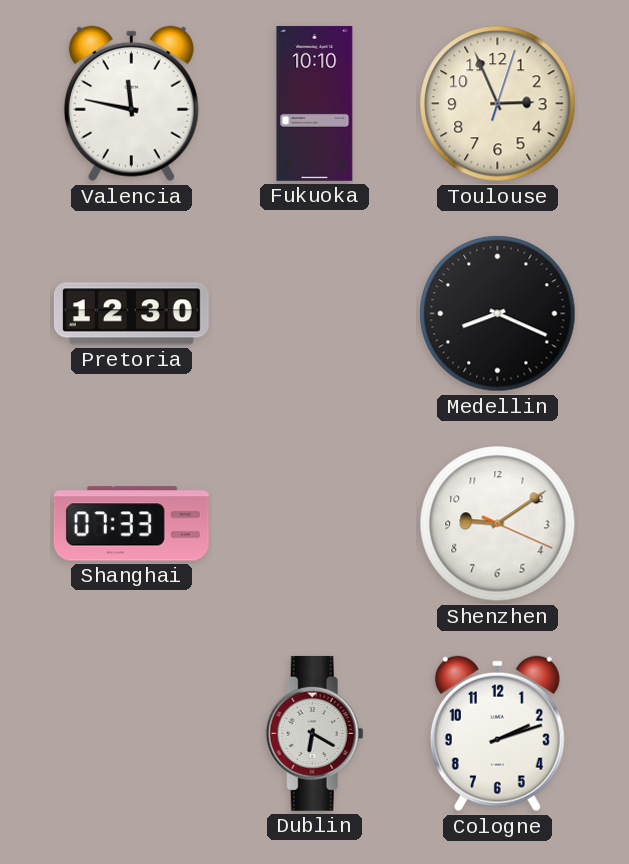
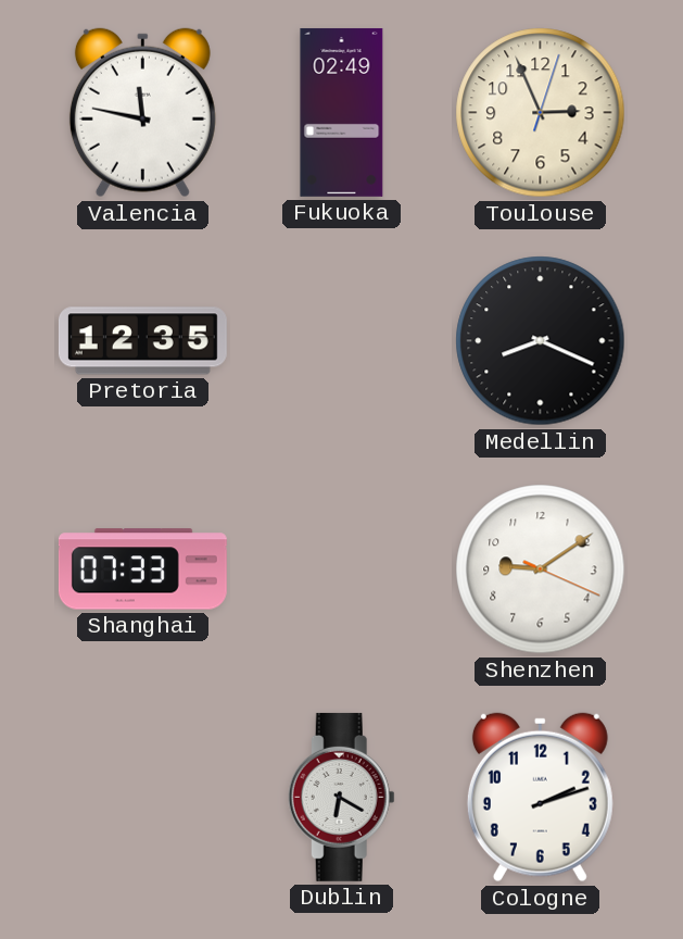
Fukuoka: 10:10 -> 02:49
Pretoria: 12:30 -> 12:35
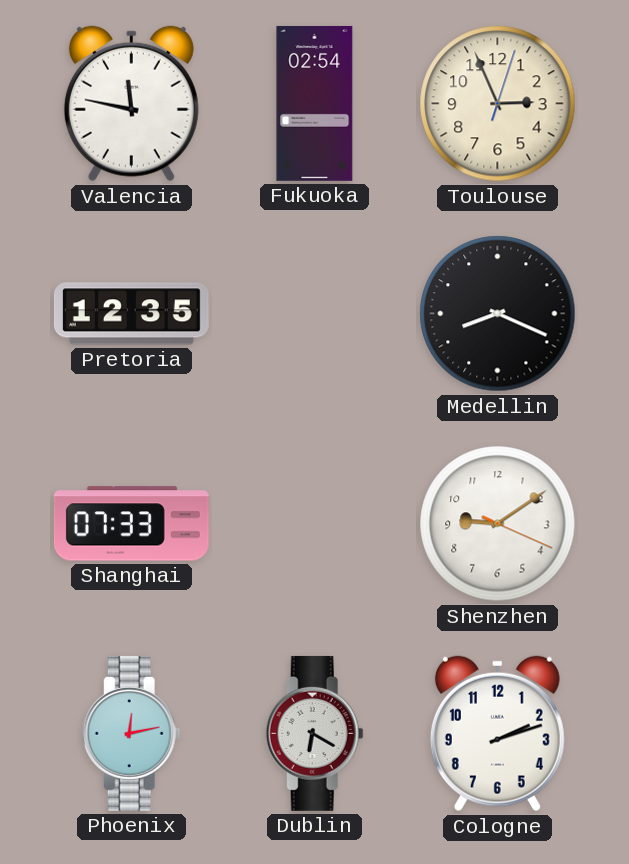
Fukuoka: 02:49 -> 02:54
Phoenix: none -> 12:13
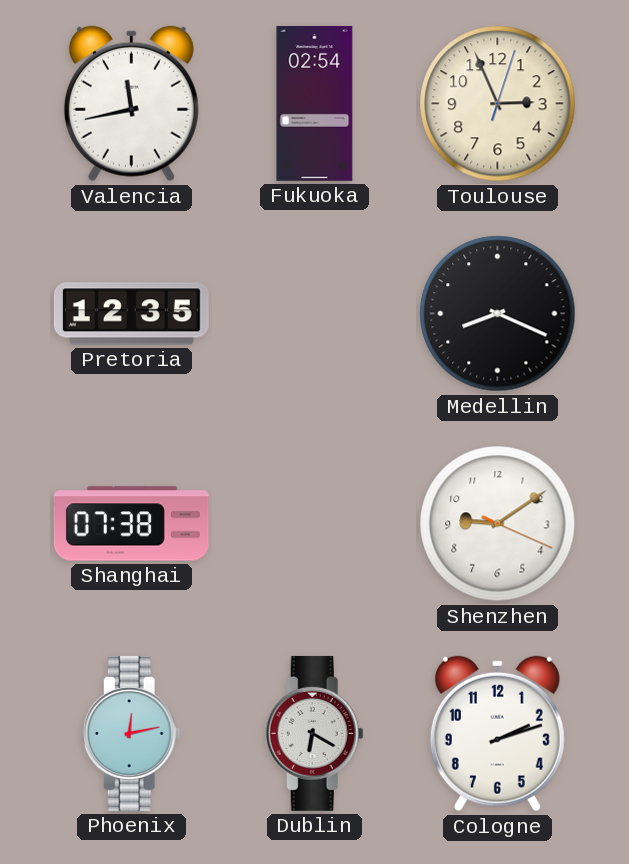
Valencia: 11:47 -> 11:43
Shanghai: 07:33 -> 07:38
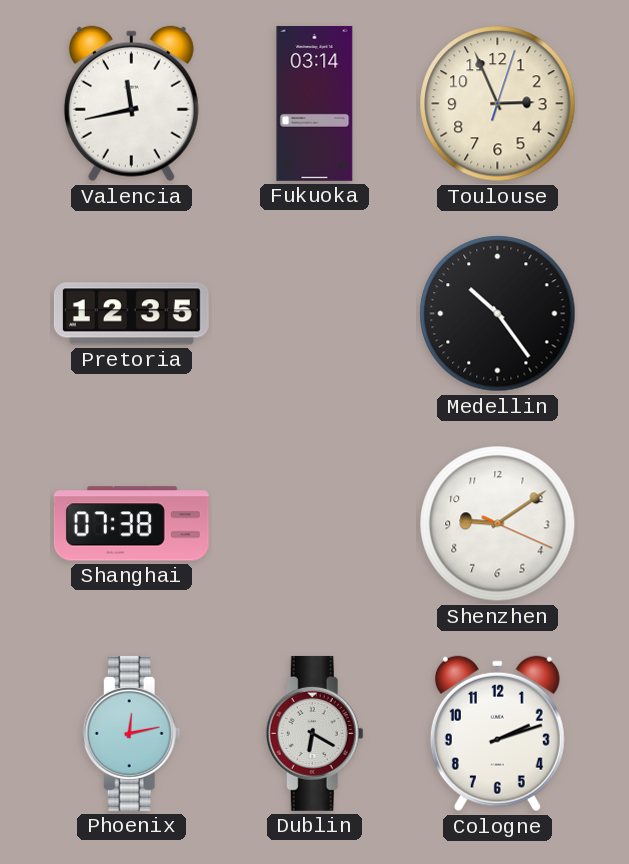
Fukuoka: 02:54 -> 03:14
Medellin: 8:19 -> 10:24
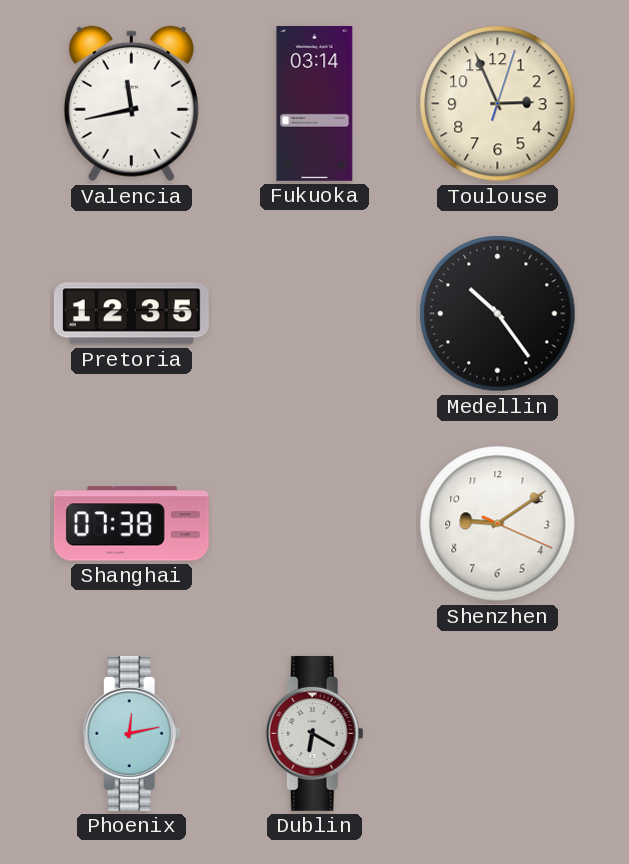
Cologne: 2:12 -> none
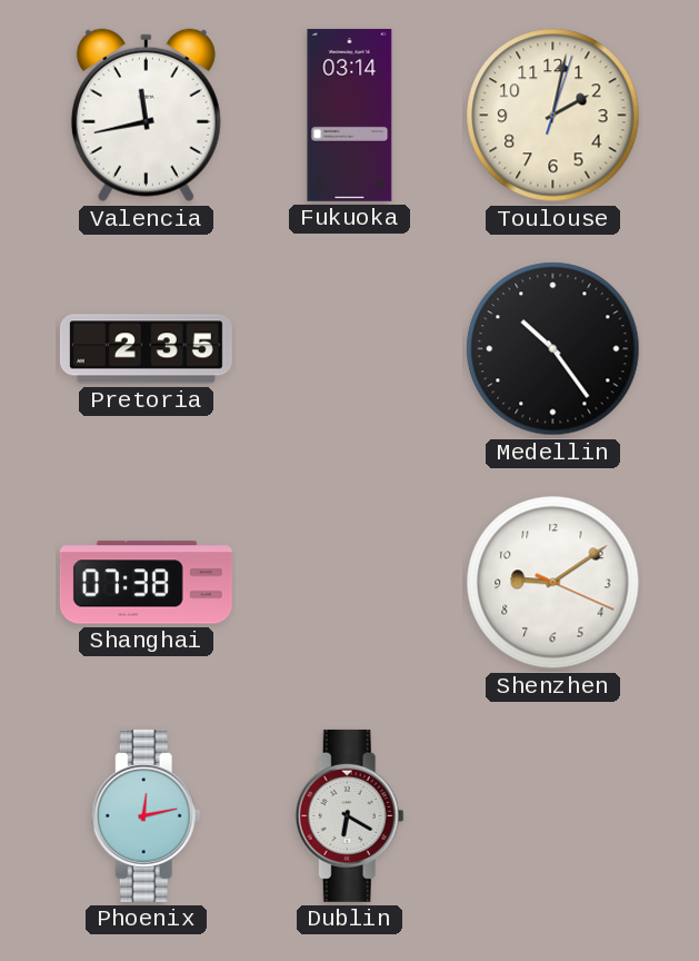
Toulouse: 2:56 -> 2:02
Pretoria: 12:35 -> 2:35
